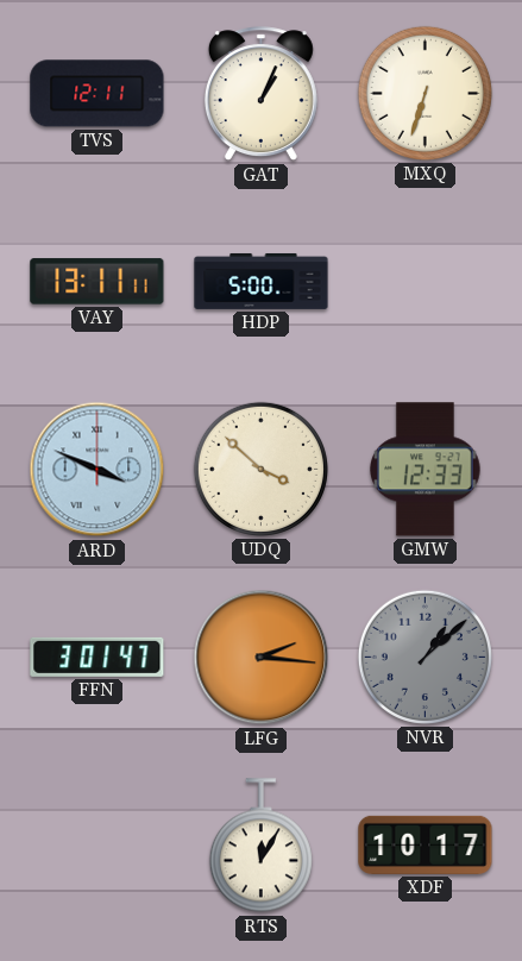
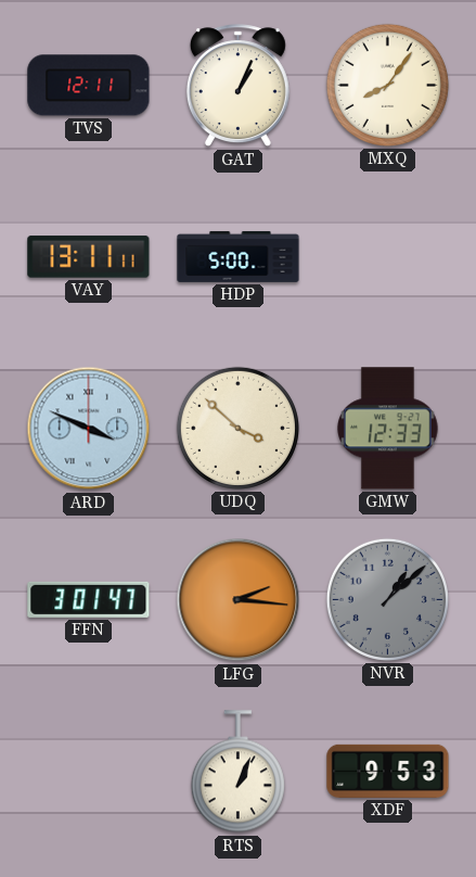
MXQ: 6:33 -> 8:06
RTS: 12:05 -> 1:04
XDF: 10:17 -> 9:53
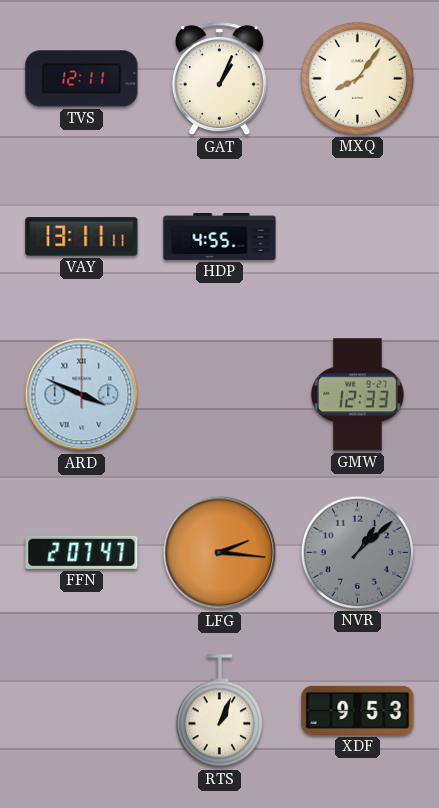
HDP: 5:00 -> 4:55
UDQ: 3:52 -> none
FFN: 3:01 -> 2:07
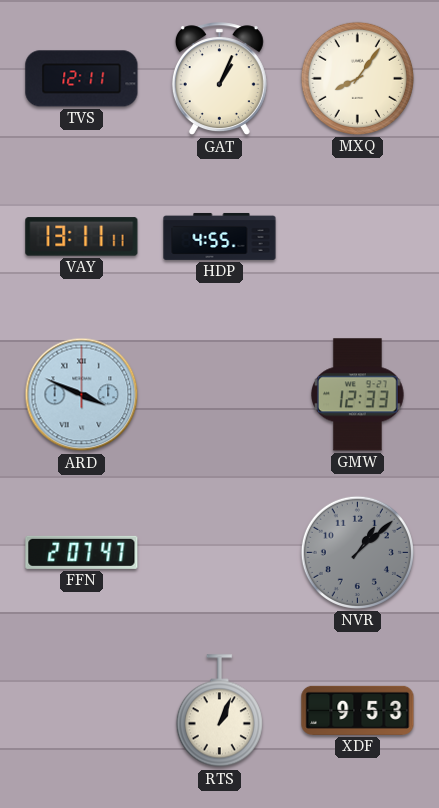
LFG: 2:16 -> none
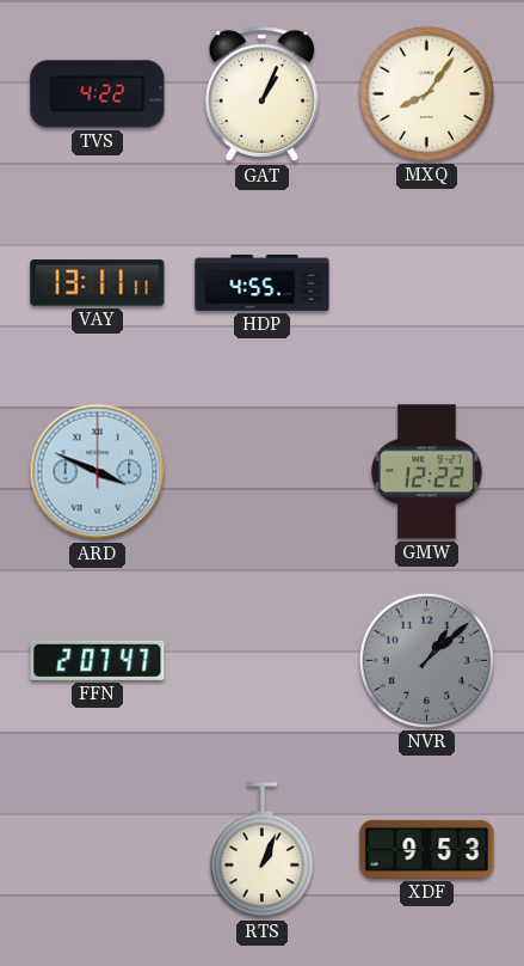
TVS: 12:11 -> 4:22
GMW: 12:33 -> 12:22
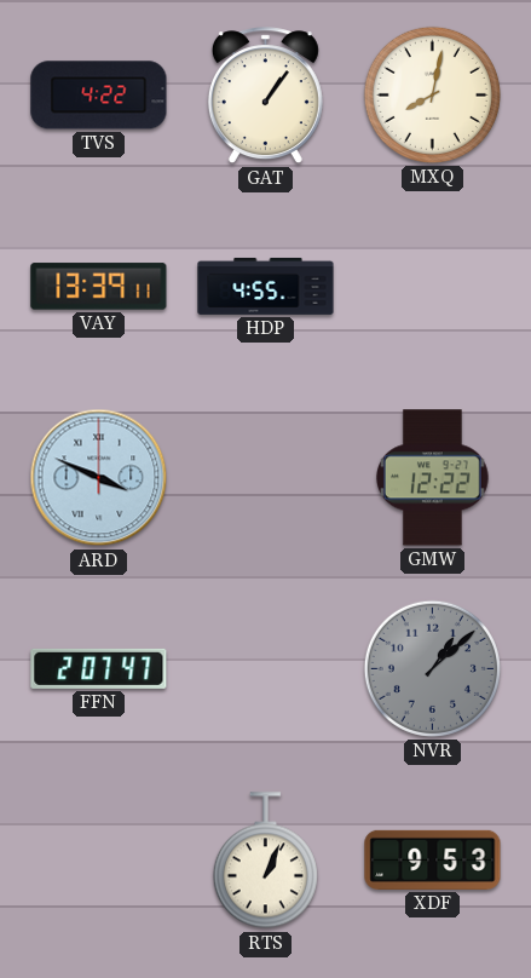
GAT: 1:04 -> 1:06
MXQ: 8:06 -> 8:02
VAY: 13:11 -> 13:39
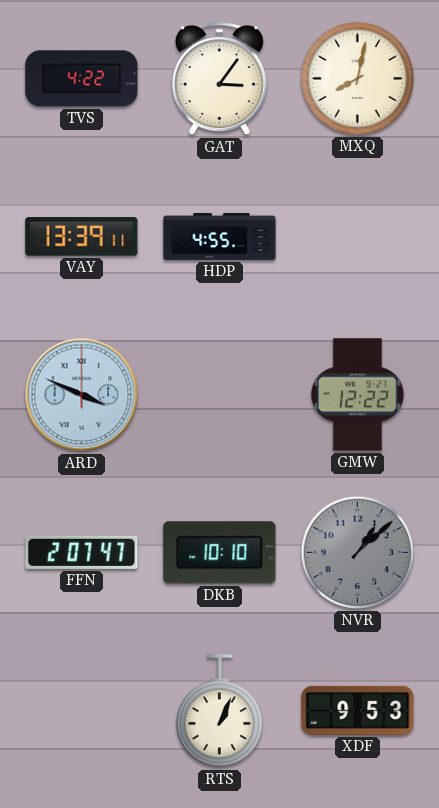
GAT: 1:06 -> 3:06
DKB: none -> 10:10
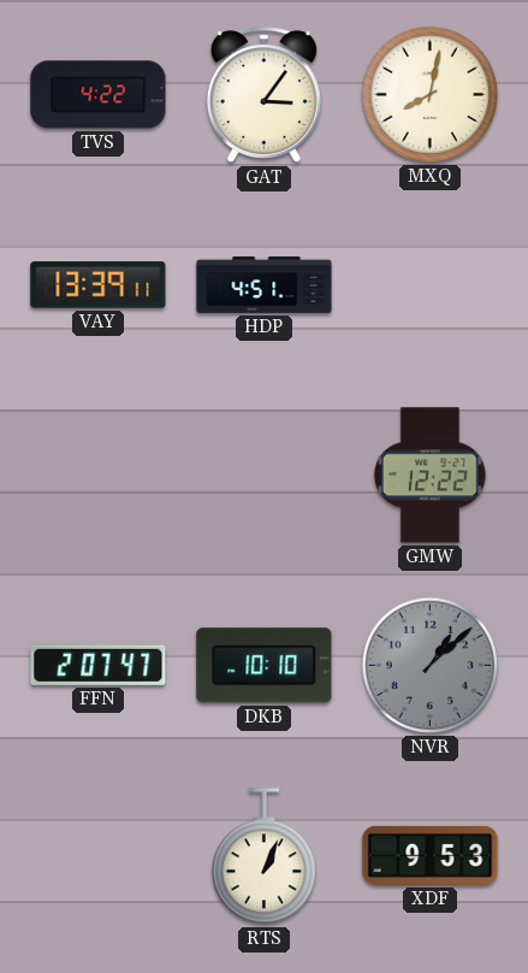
HDP: 4:55 -> 4:51
ARD: 3:49 -> none
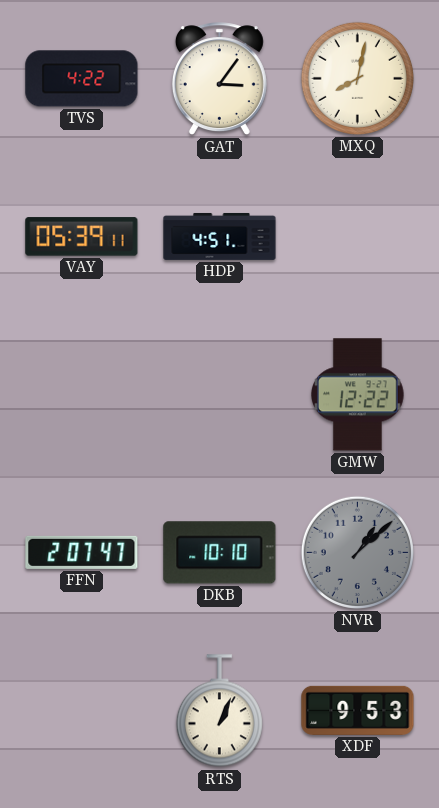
VAY: 13:39 -> 05:39
